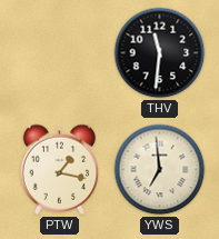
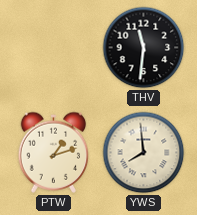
PTW: 1:17 -> 1:12
YWS: 6:59 -> 7:59
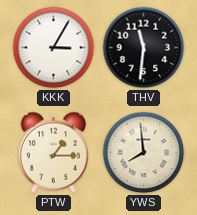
KKK: none -> 3:05
PTW: 1:12 -> 1:15
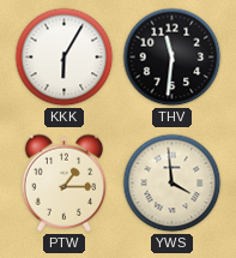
KKK: 3:05 -> 6:05
YWS: 7:59 -> 3:59
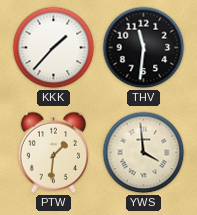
KKK: 6:05 -> 1:37
PTW: 1:15 -> 1:31
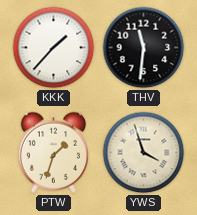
PTW: 1:31 -> 1:33
YWS: 3:59 -> 3:57
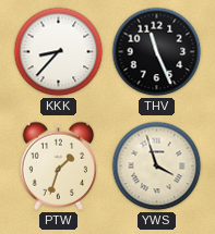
KKK: 1:37 -> 8:37
THV: 11:31 -> 11:26
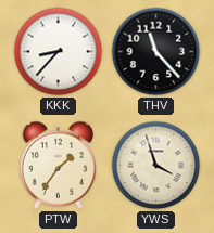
THV: 11:26 -> 11:23
PTW: 1:33 -> 1:36
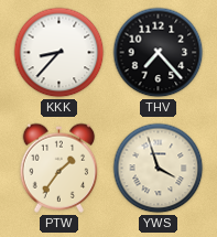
THV: 11:23 -> 7:23
